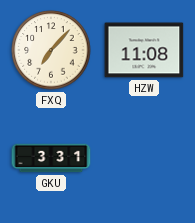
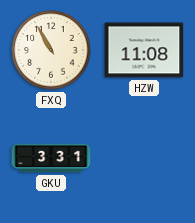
FXQ: 7:07 -> 10:55
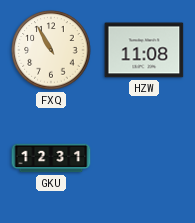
GKU: 3:31 -> 12:31
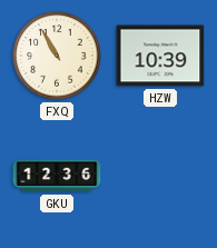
HZW: 11:08 -> 10:39
GKU: 12:31 -> 12:36
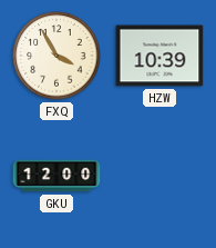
FXQ: 10:55 -> 3:55
GKU: 12:36 -> 12:00
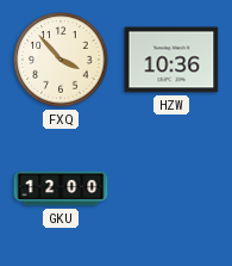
FXQ: 3:55 -> 3:53
HZW: 10:39 -> 10:36
